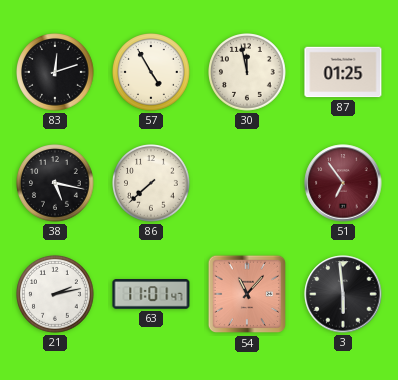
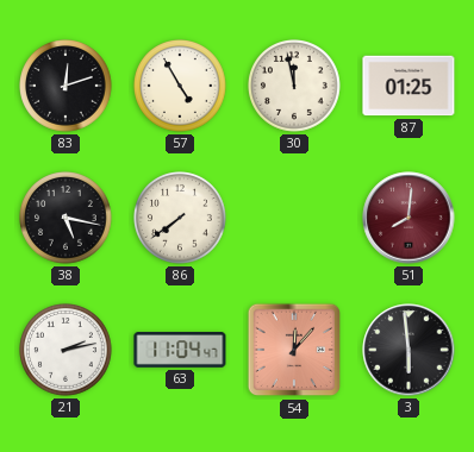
86: 7:38 -> 7:39
51: 6:54 -> 8:01
63: 11:01 -> 11:04
54: 11:07 -> 12:07
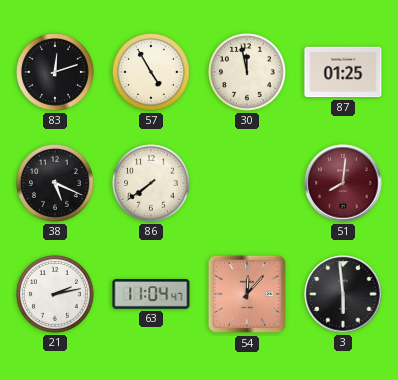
38: 5:17 -> 5:19
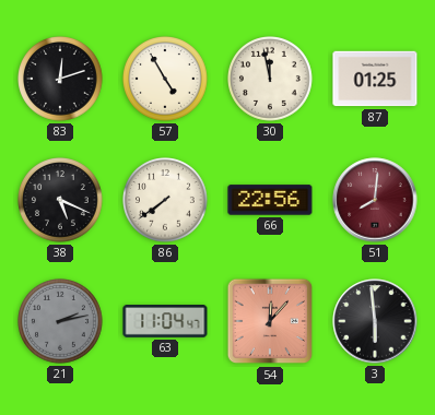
66: none -> 22:56
21 dial: white -> grey
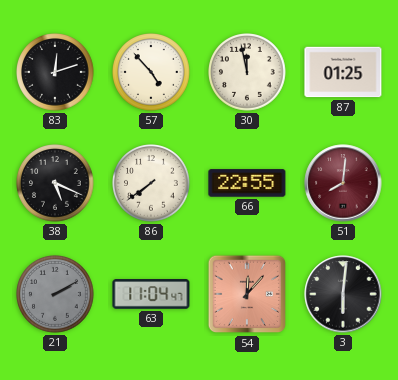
57: 4:55 -> 4:53
66: 22:56 -> 22:55
21: 2:13 -> 2:10
3: 5:59 -> 6:01
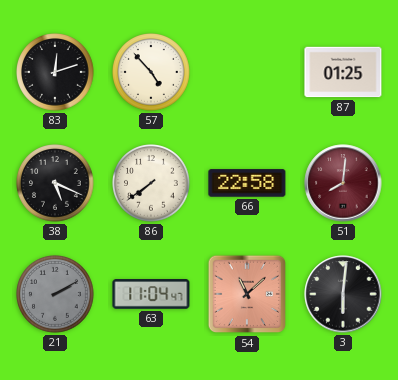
30: 11:58 -> none
66: 22:55 -> 22:58
54: 12:07 -> 11:08
